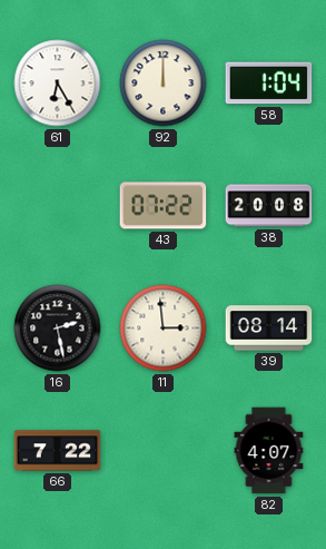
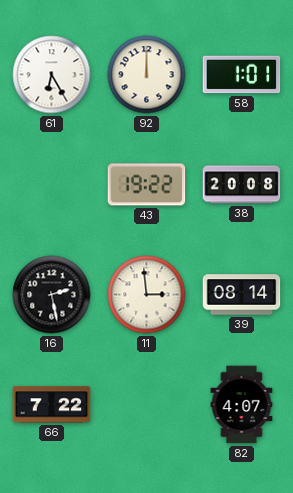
58: 1:04 -> 1:01
43: 07:22 -> 19:22
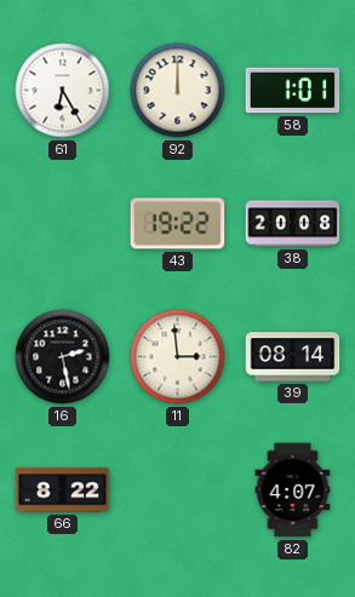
66: 7:22 -> 8:22
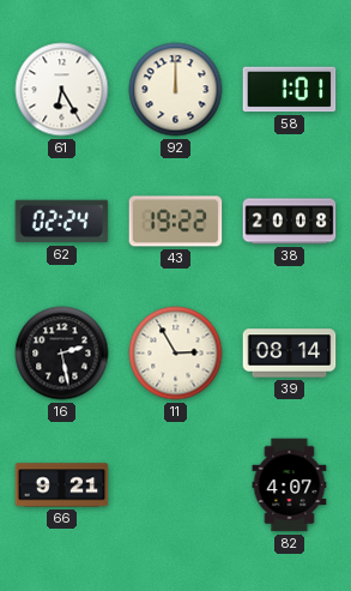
62: none -> 02:24
11: 2:59 -> 2:55
66: 8:22 -> 9:21
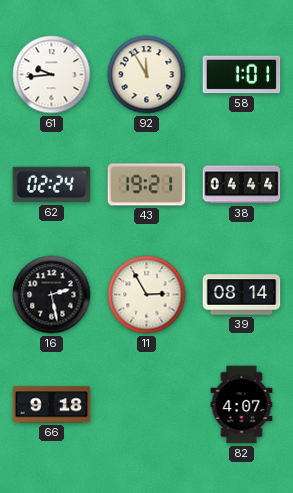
61: 6:25 -> 9:44
92: 12:00 -> 11:55
43: 19:22 -> 19:21
38: 20:08 -> 04:44
66: 9:21 -> 9:18
